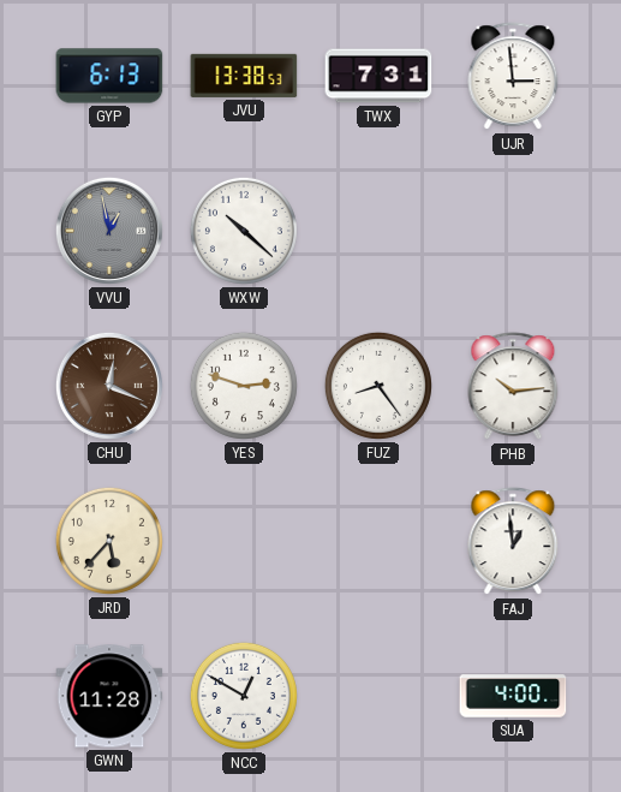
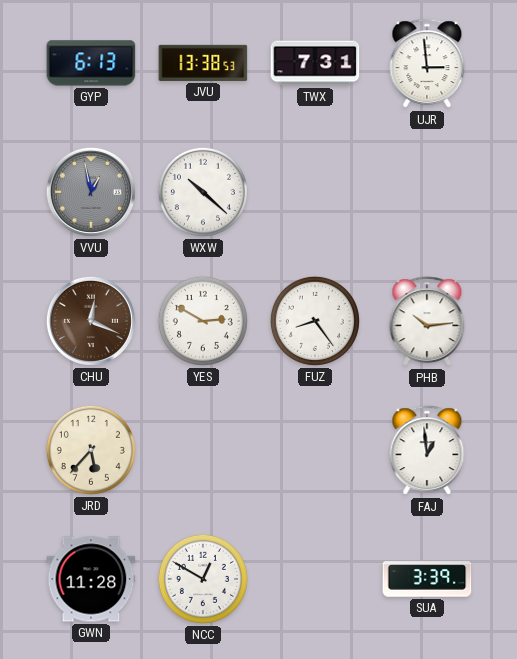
YES: 2:48 -> 2:50
SUA: 4:00 -> 3:39
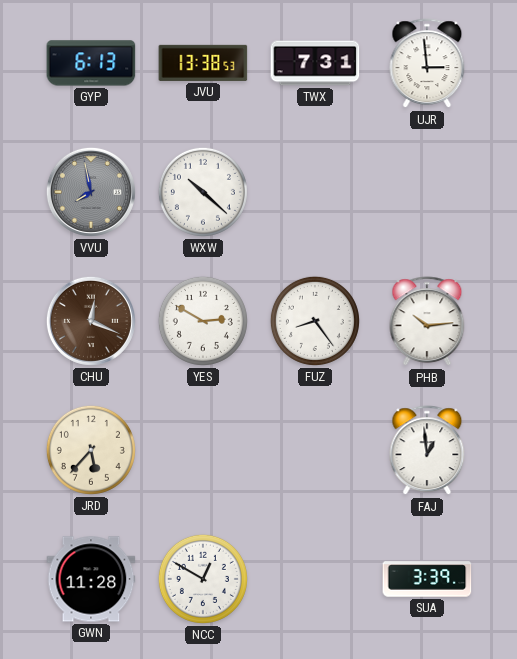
VVU: 12:58 -> 7:58
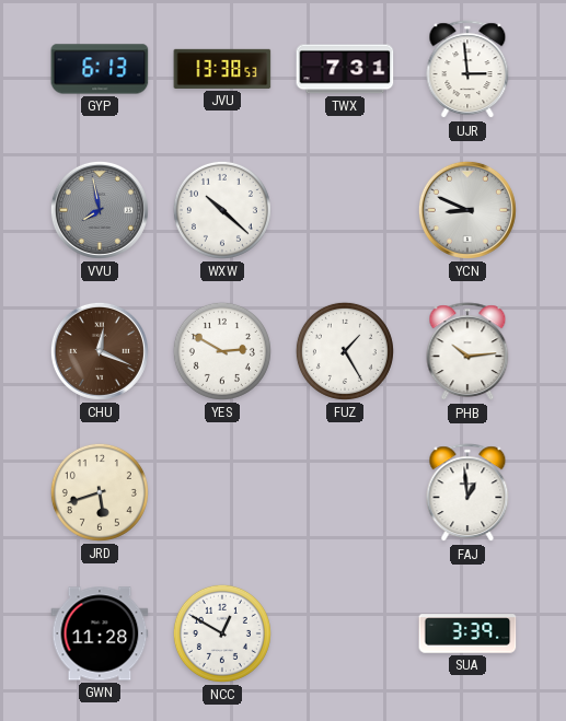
YCN: none -> 8:49
FUZ: 8:24 -> 1:25
JRD: 5:37 -> 5:42
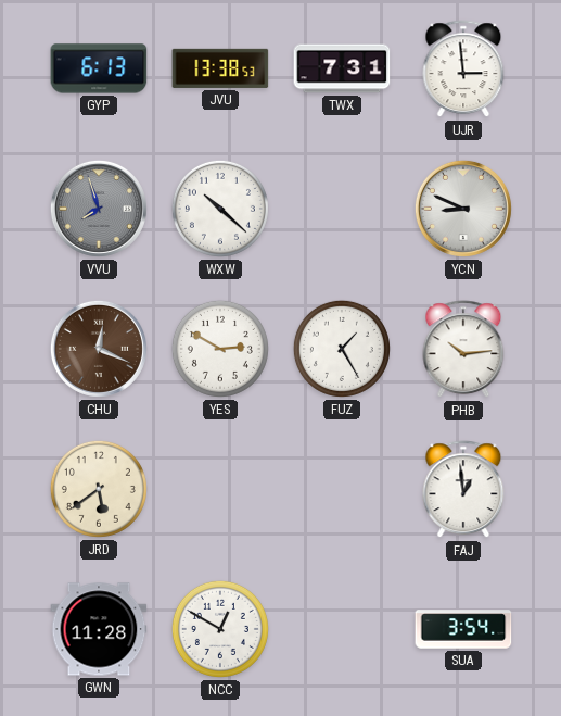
VVU: 7:58 -> 7:57
JRD: 5:42 -> 5:39
SUA: 3:39 -> 3:54
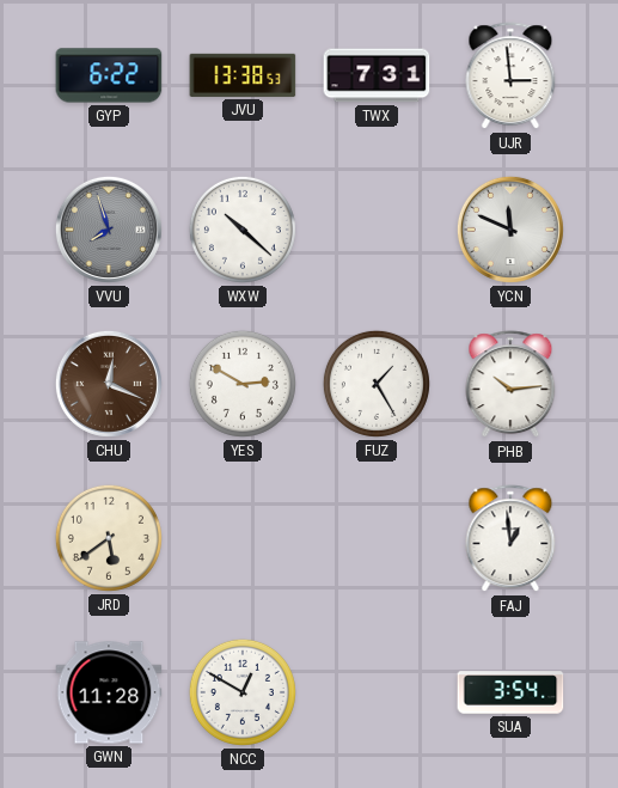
GYP: 6:13 -> 6:22
YCN: 8:49 -> 11:49
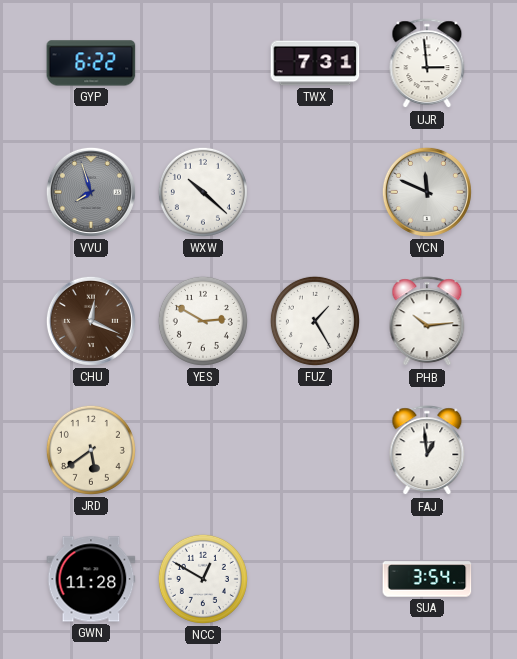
JVU: 13:38 -> none
